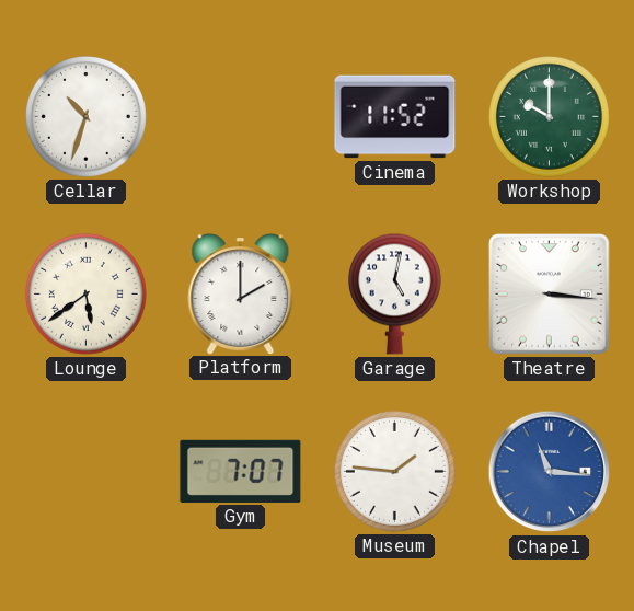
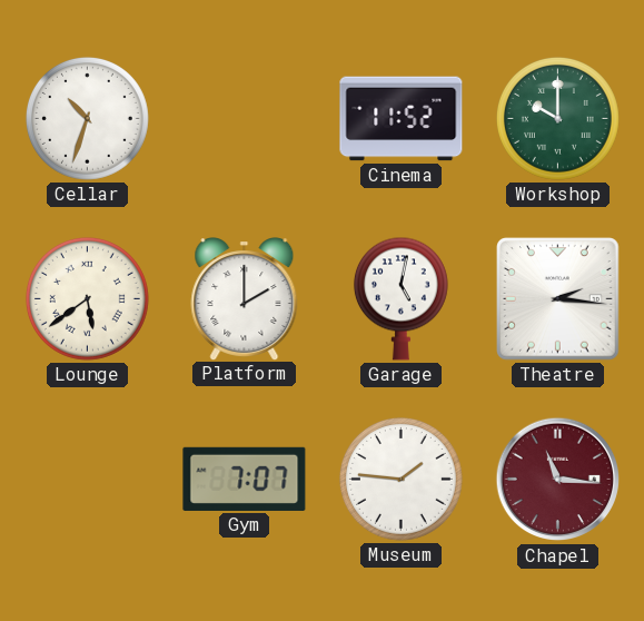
Theatre: 3:16 -> 2:16
Chapel dial: blue -> burgundy
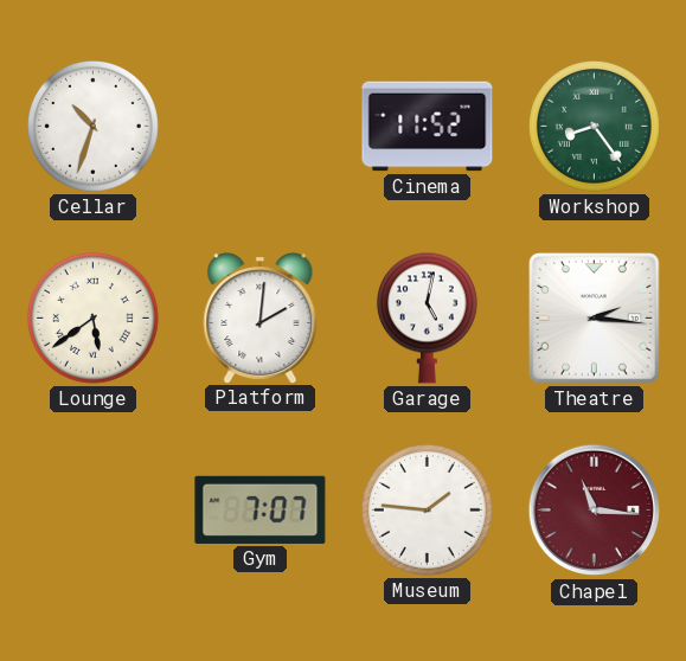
Workshop: 10:00 -> 8:24
Platform: 2:00 -> 2:01
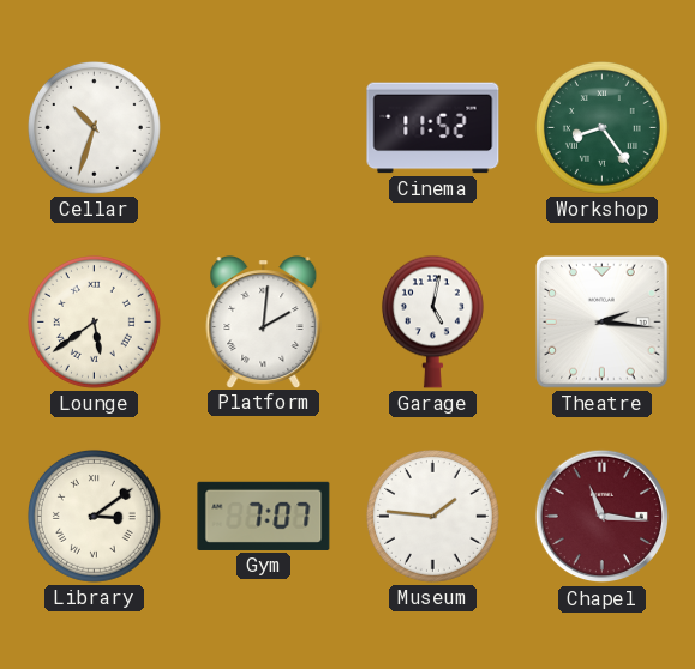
Library: none -> 3:09
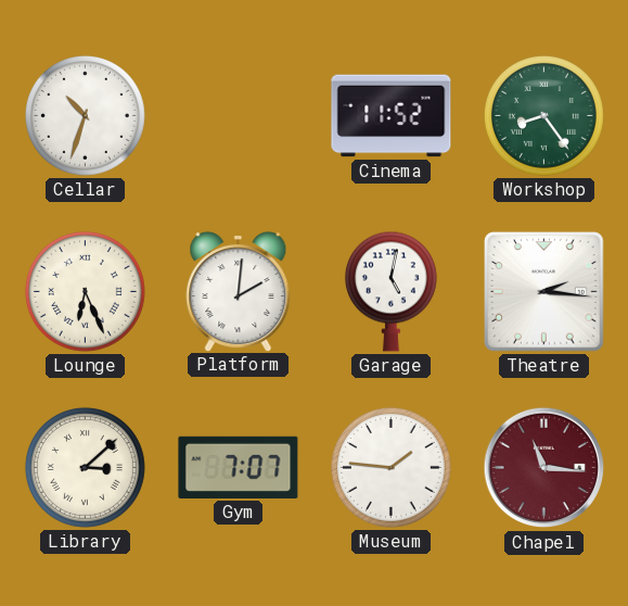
Lounge: 5:39 -> 6:26
Library: 3:09 -> 3:08
